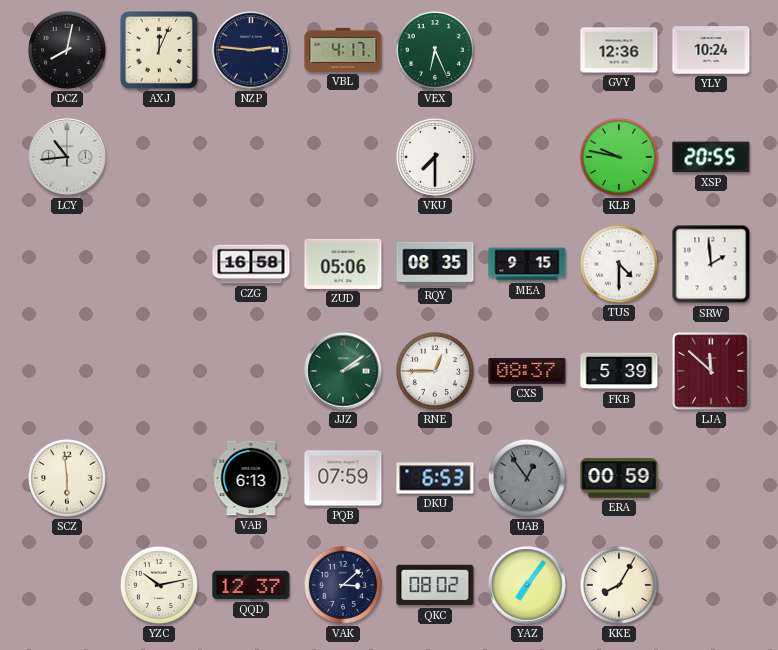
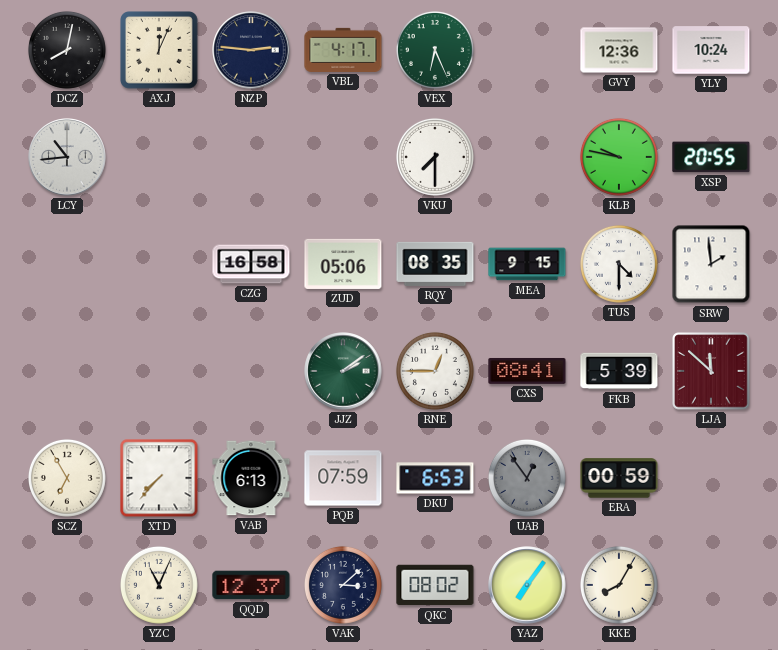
CXS: 08:37 -> 08:41
SCZ: 5:59 -> 6:55
XTD: none -> 7:37
YZC: 10:13 -> 11:04
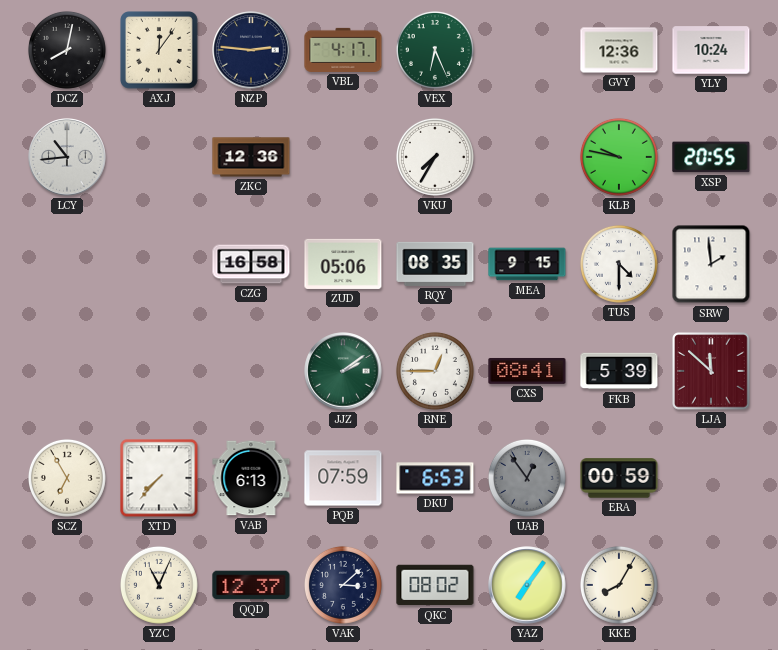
AXJ: 12:04 -> 12:06
ZKC: none -> 12:36
VKU: 7:30 -> 7:35
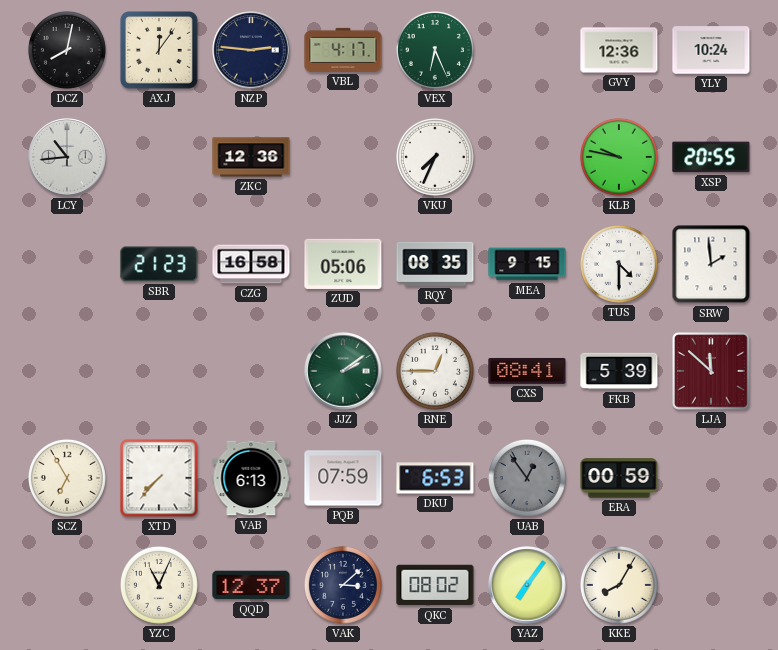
VKU: 7:35 -> 7:34
SBR: none -> 21:23
